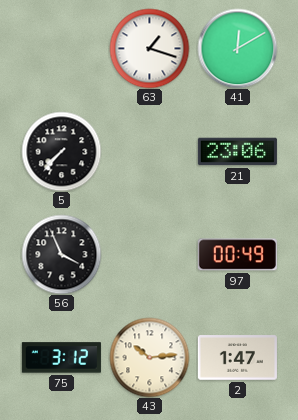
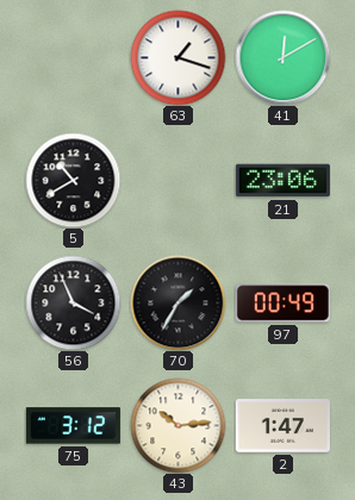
5: 7:37 -> 10:40
70: none -> 1:35
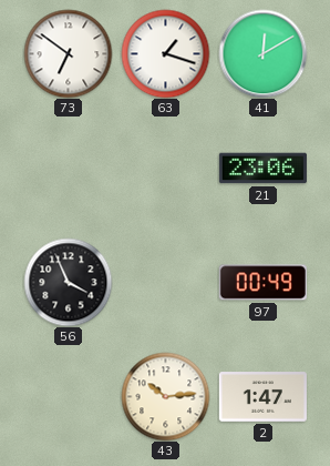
73: none -> 6:51
5: 10:40 -> none
70: 1:35 -> none
75: 3:12 -> none
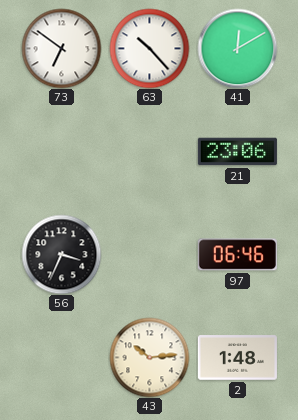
63: 1:18 -> 10:23
56: 3:56 -> 3:34
97: 00:49 -> 06:46
2: 1:47 -> 1:48
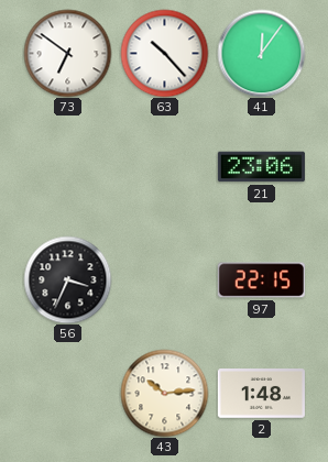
41: 12:10 -> 12:06
97: 06:46 -> 22:15
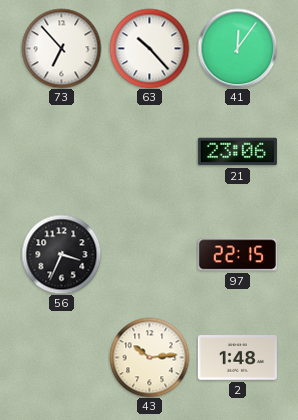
73: 6:51 -> 6:53
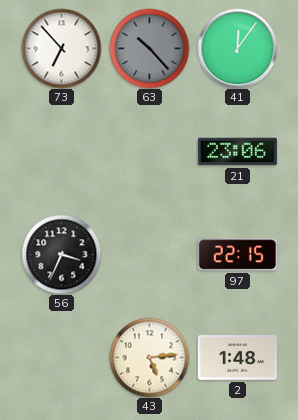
63 dial: white -> grey
43: 10:14 -> 5:14
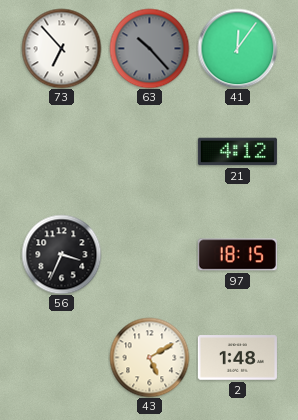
21: 23:06 -> 4:12
97: 22:15 -> 18:15
43: 5:14 -> 5:10
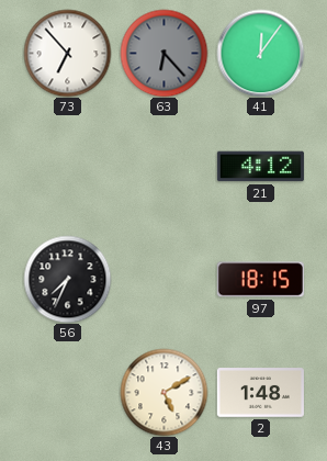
63: 10:23 -> 6:23
56: 3:34 -> 7:34
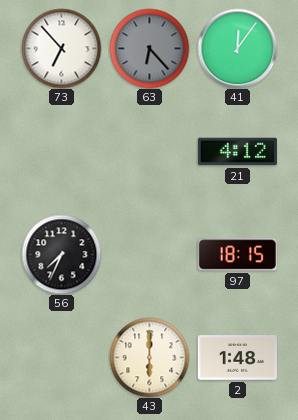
43: 5:10 -> 6:00
